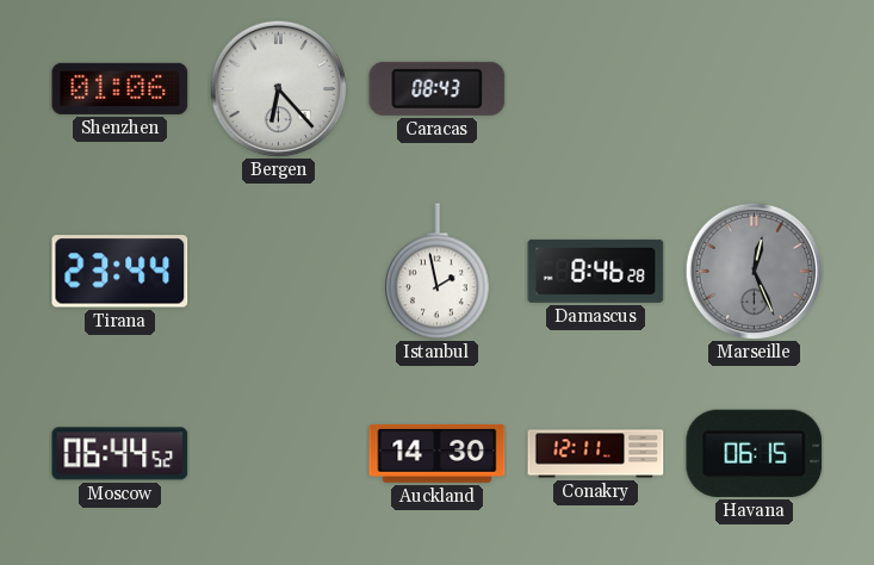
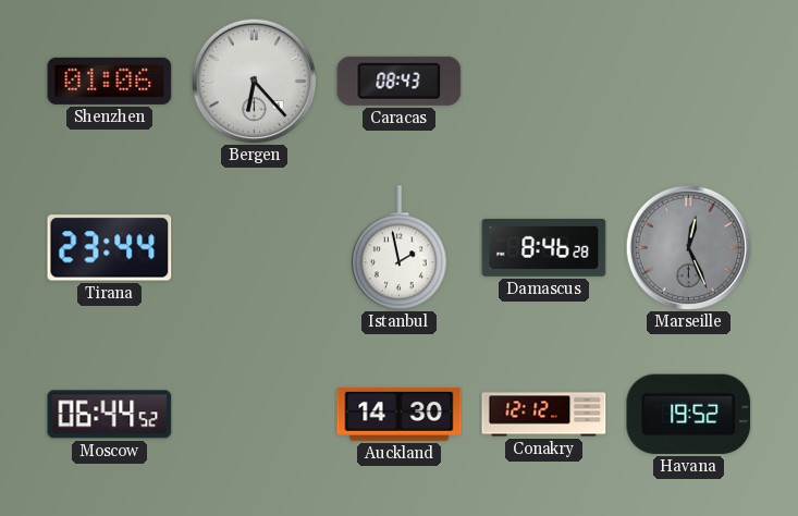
Conakry: 12:11 -> 12:12
Havana: 06:15 -> 19:52
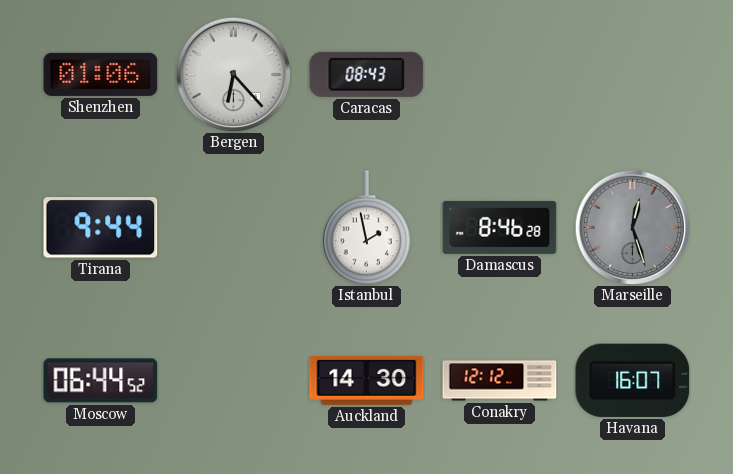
Tirana: 23:44 -> 9:44
Marseille: 12:26 -> 12:27
Havana: 19:52 -> 16:07
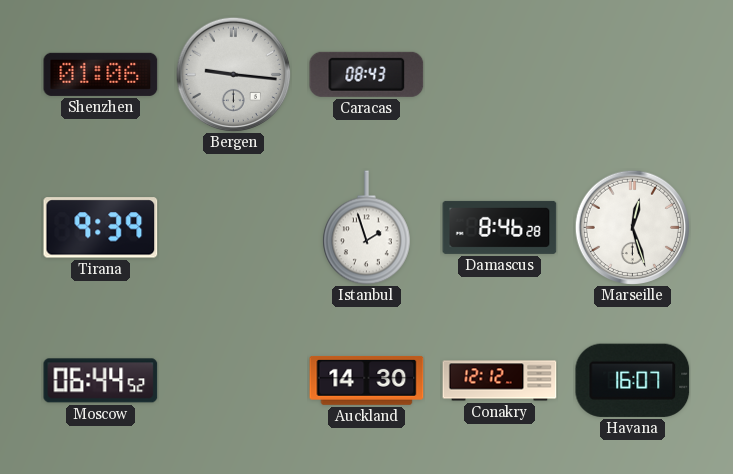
Bergen: 6:23 -> 9:16
Tirana: 9:44 -> 9:39
Istanbul: 1:58 -> 1:57
Marseille dial: grey -> white
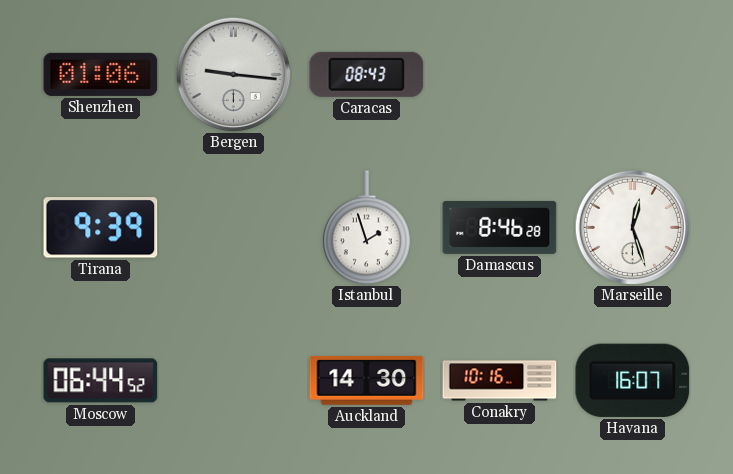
Conakry: 12:12 -> 10:16
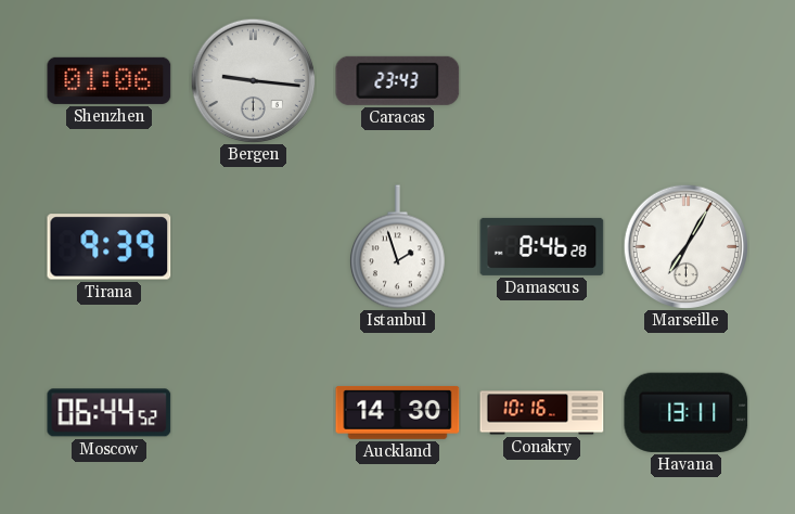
Caracas: 08:43 -> 23:43
Marseille: 12:27 -> 7:05
Havana: 16:07 -> 13:11
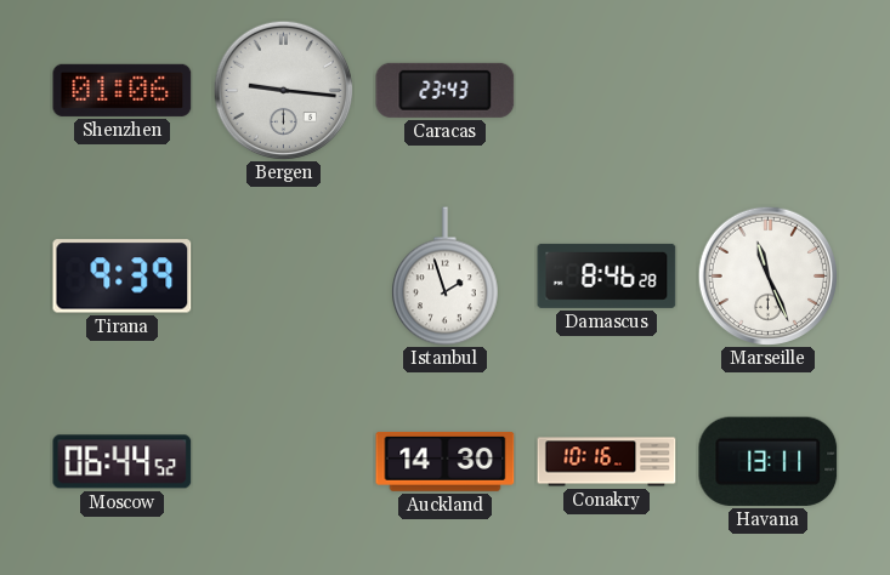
Marseille: 7:05 -> 11:26
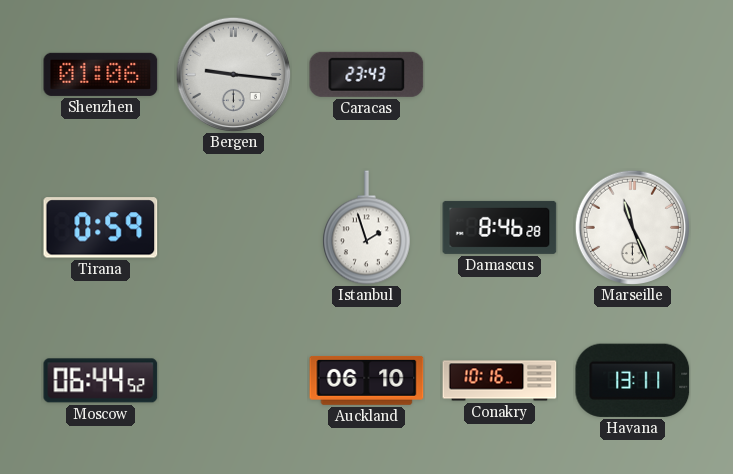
Tirana: 9:39 -> 0:59
Auckland: 14:30 -> 06:10
